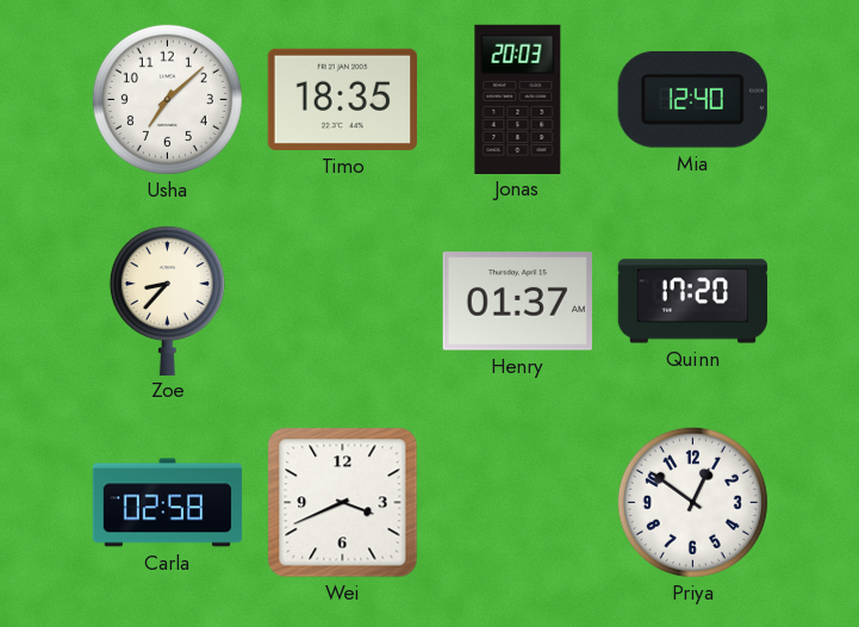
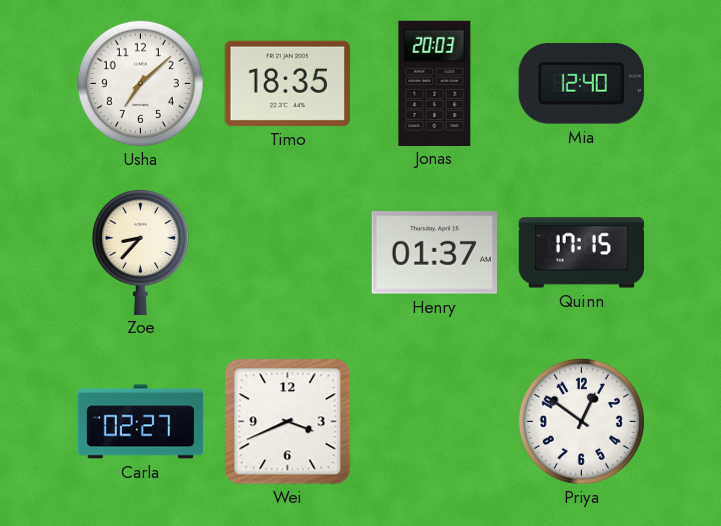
Quinn: 17:20 -> 17:15
Carla: 02:58 -> 02:27
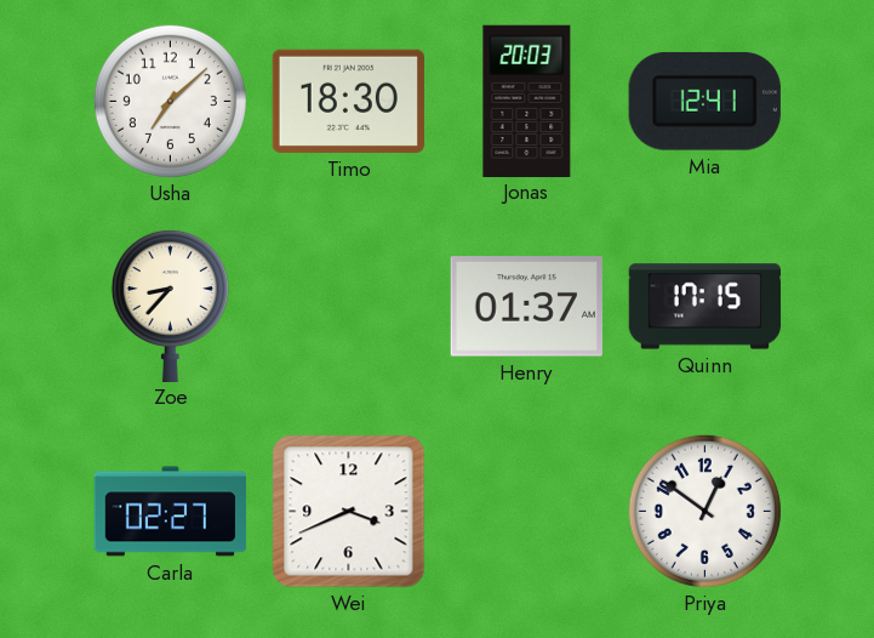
Timo: 18:35 -> 18:30
Mia: 12:40 -> 12:41
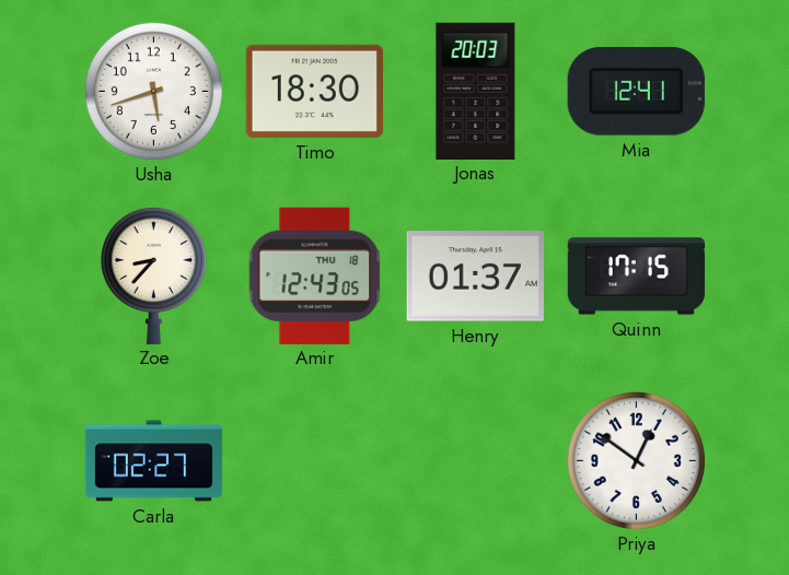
Usha: 7:08 -> 5:42
Amir: none -> 12:43
Wei: 3:41 -> none
